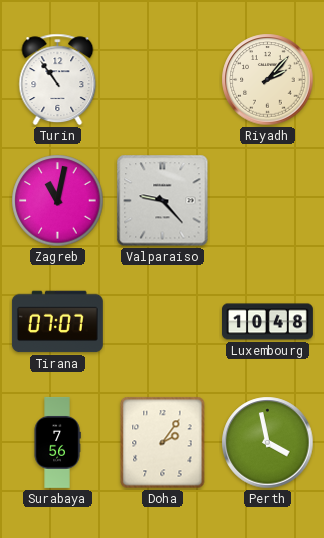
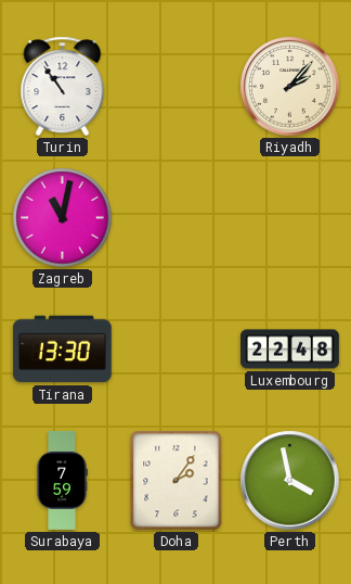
Valparaiso: 9:23 -> none
Tirana: 07:07 -> 13:30
Luxembourg: 10:48 -> 22:48
Surabaya: 7:56 -> 7:59
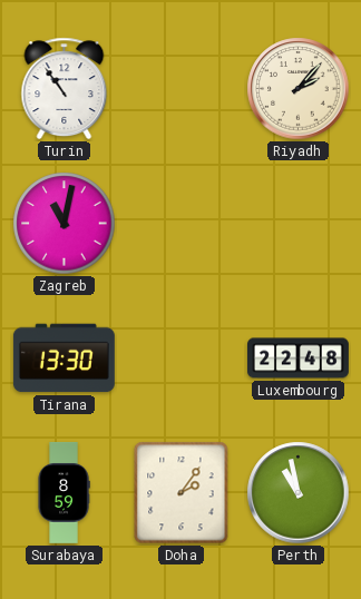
Surabaya: 7:59 -> 8:59
Perth: 3:58 -> 10:58
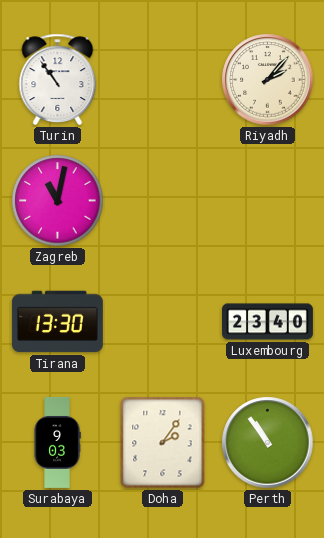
Luxembourg: 22:48 -> 23:40
Surabaya: 8:59 -> 9:03
Perth: 10:58 -> 10:54
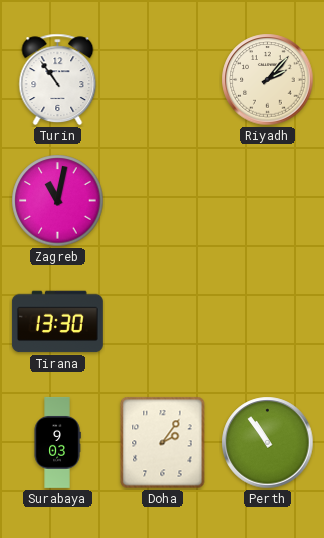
Luxembourg: 23:40 -> none
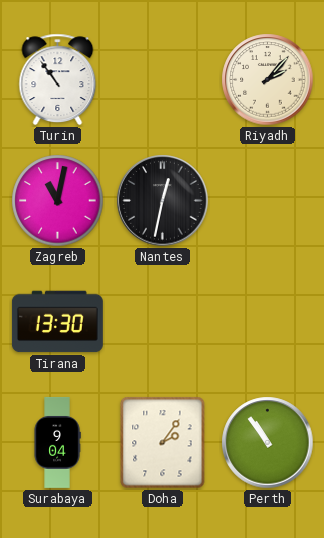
Nantes: none -> 12:32
Surabaya: 9:03 -> 9:04
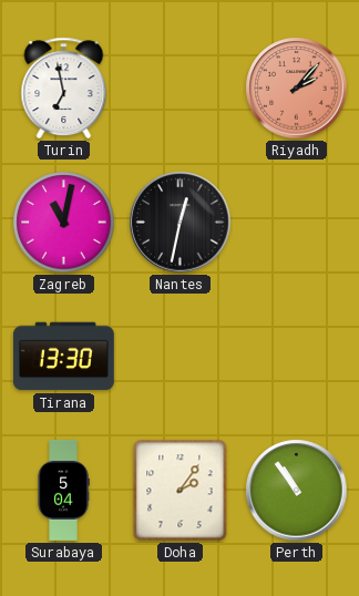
Turin: 10:54 -> 6:58
Riyadh dial: cream -> salmon
Surabaya: 9:04 -> 5:04
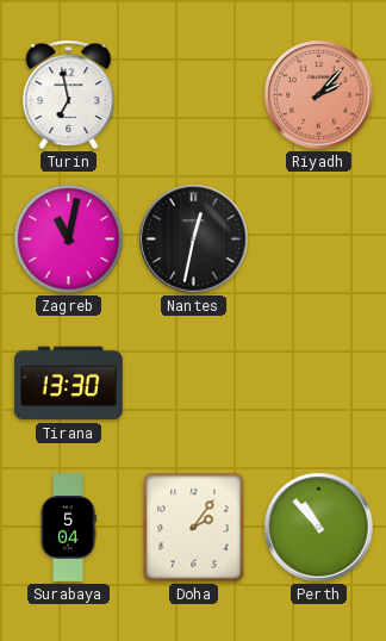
Perth: 10:54 -> 10:53
